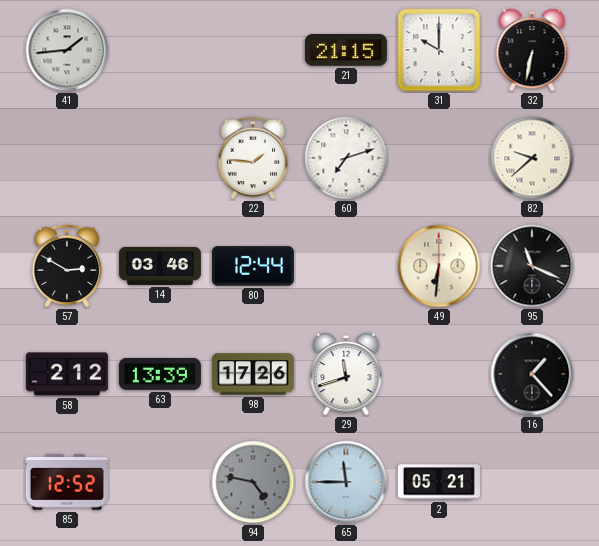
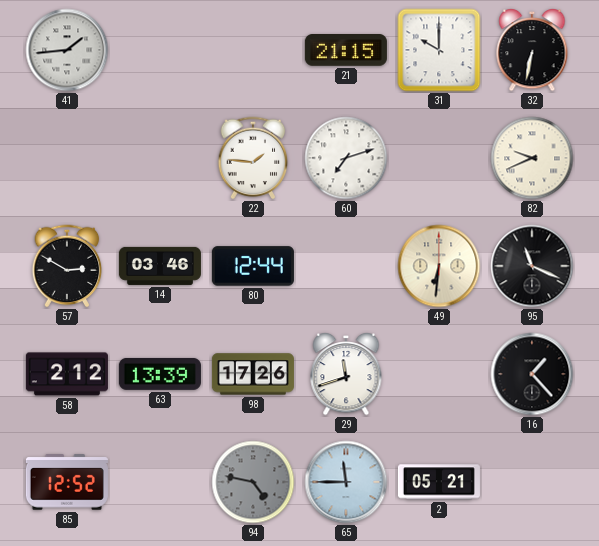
82: 9:38 -> 9:41
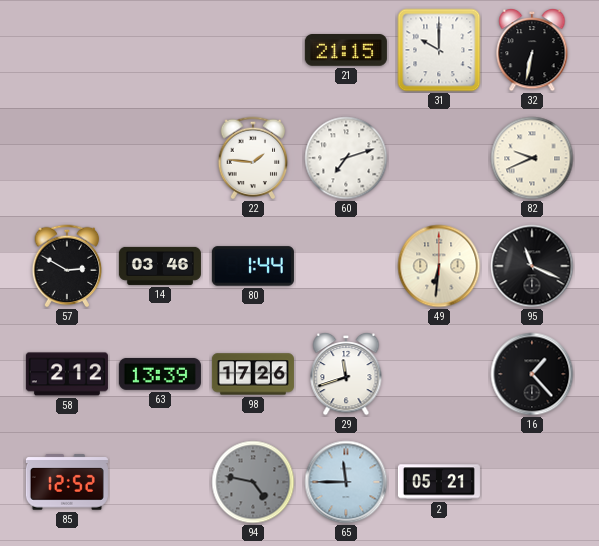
41: 1:44 -> none
80: 12:44 -> 1:44
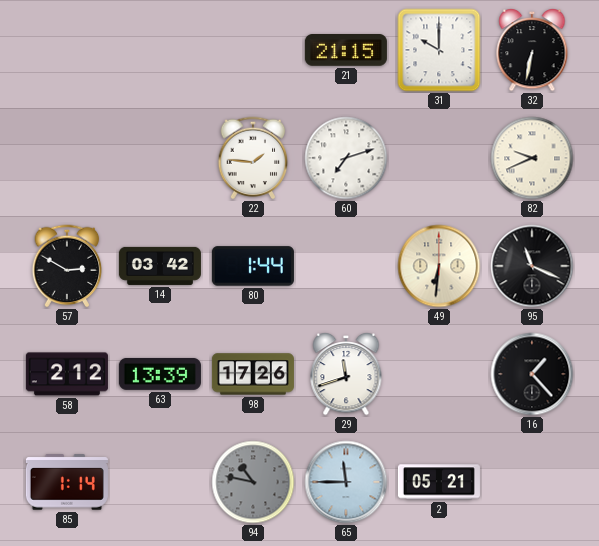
14: 03:46 -> 03:42
85: 12:52 -> 1:14
94: 4:47 -> 10:47
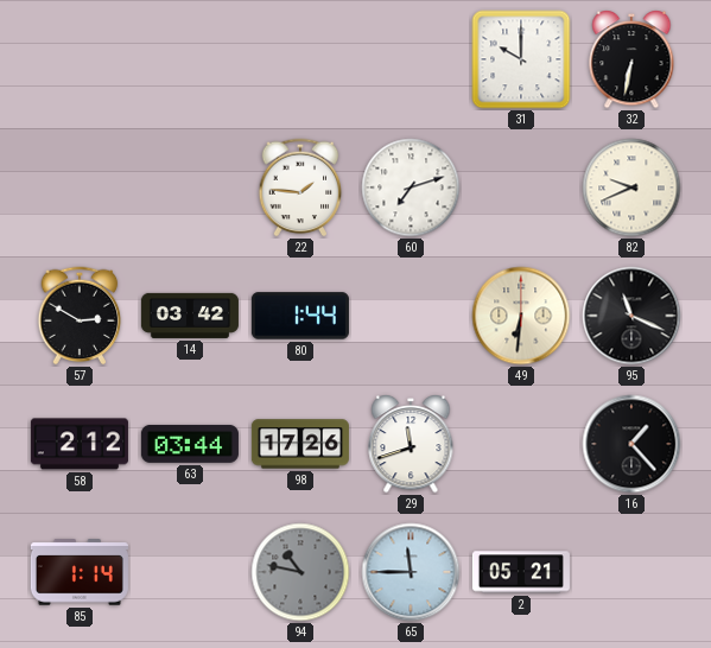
21: 21:15 -> none
63: 13:39 -> 03:44
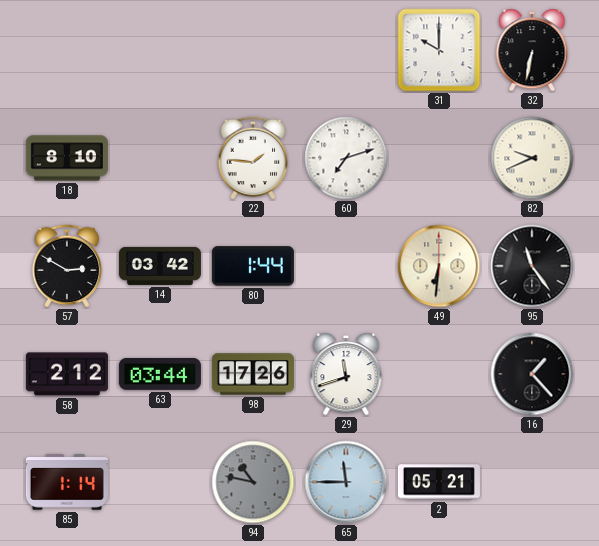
18: none -> 8:10
95: 11:19 -> 11:24
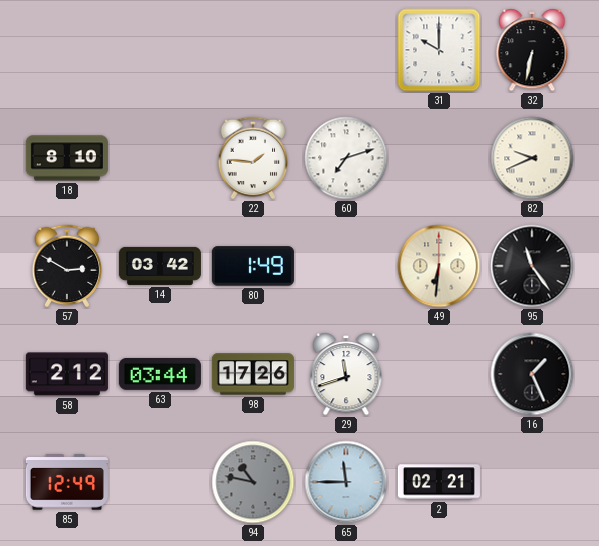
80: 1:44 -> 1:49
16: 1:23 -> 1:26
85: 1:14 -> 12:49
2: 05:21 -> 02:21
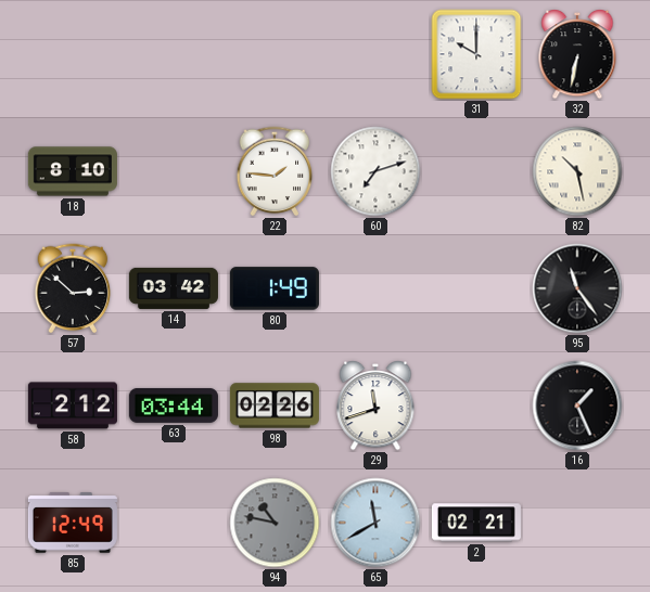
82: 9:41 -> 10:28
57: 2:50 -> 2:52
49: 6:31 -> none
98: 17:26 -> 02:26
65: 11:45 -> 11:40
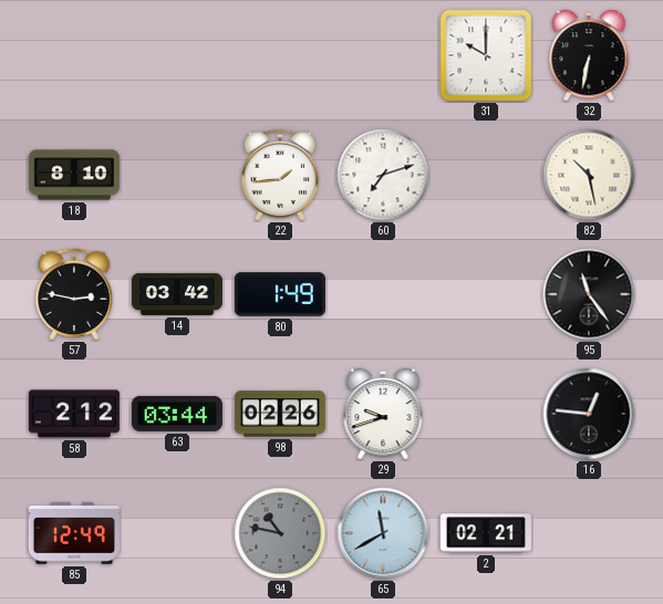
22: 1:46 -> 1:44
57: 2:52 -> 2:47
29: 11:42 -> 9:42
16: 1:26 -> 12:46
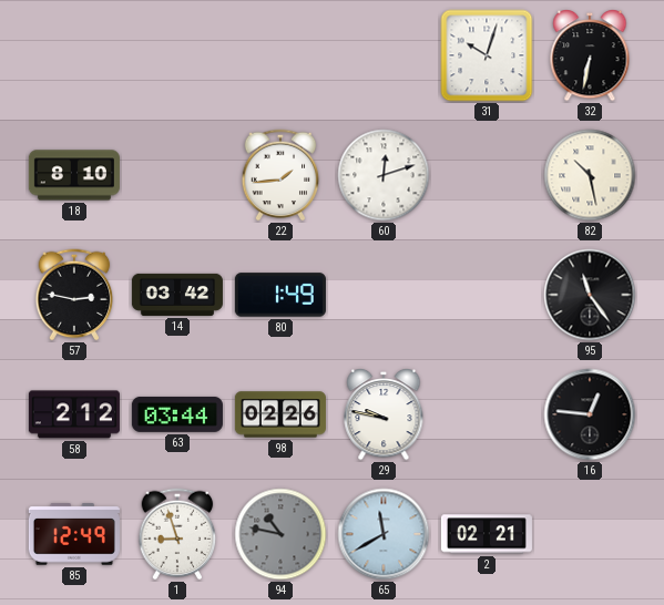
31: 10:00 -> 10:03
60: 7:12 -> 12:12
29: 9:42 -> 9:47
1: none -> 8:57
